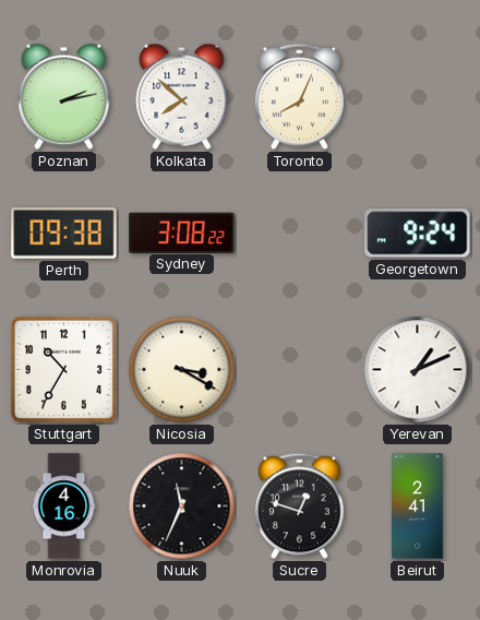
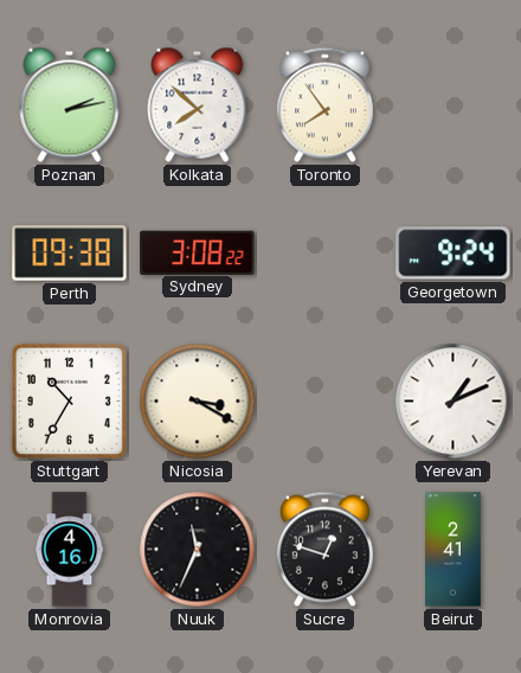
Toronto: 8:04 -> 7:54
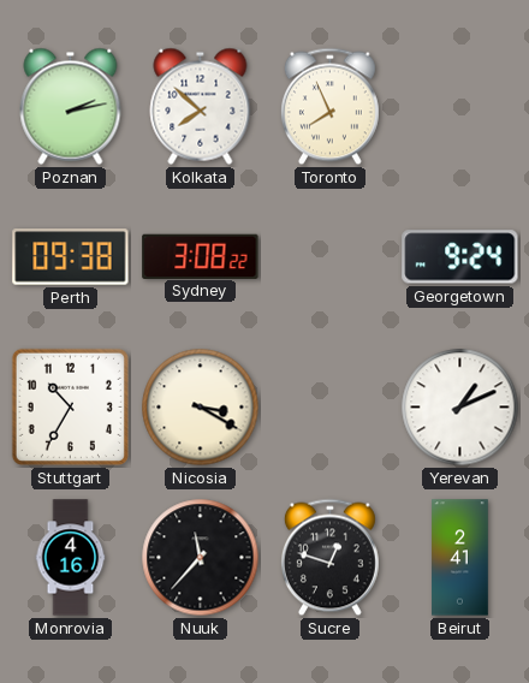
Toronto: 7:54 -> 7:56
Nuuk: 11:34 -> 11:37
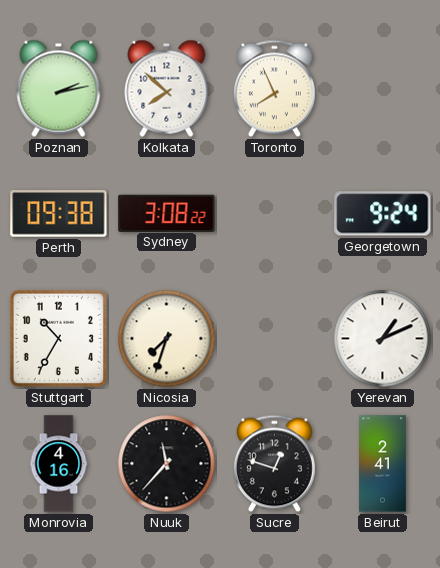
Nicosia: 3:20 -> 7:33
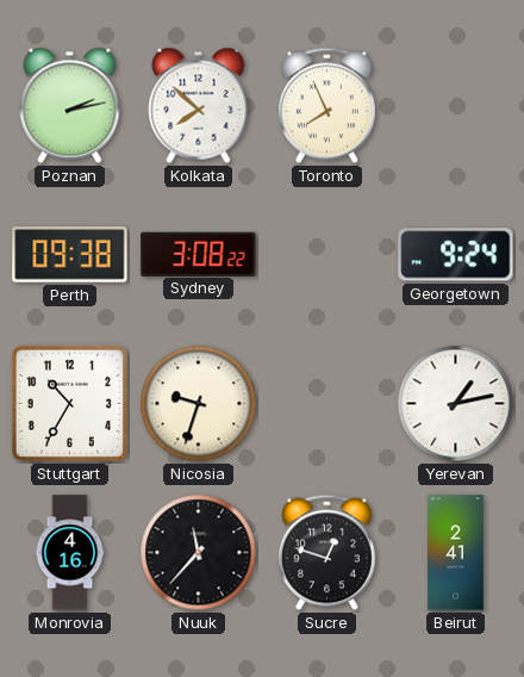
Nicosia: 7:33 -> 9:33
Yerevan: 1:11 -> 1:13
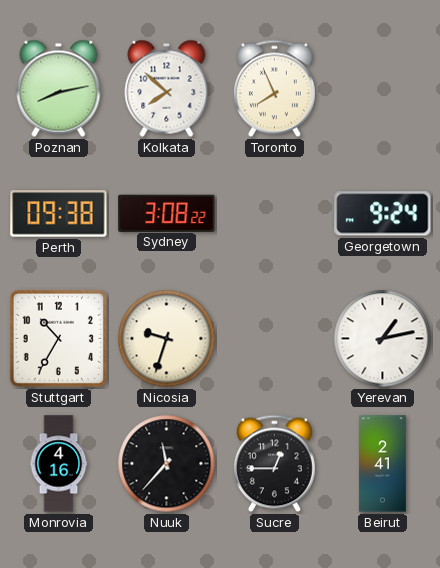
Poznan: 2:13 -> 8:13
Sucre: 12:48 -> 12:45
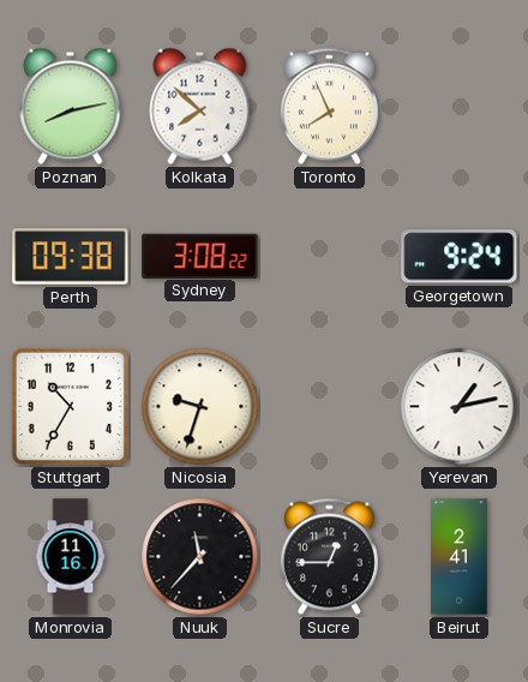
Monrovia: 4:16 -> 11:16
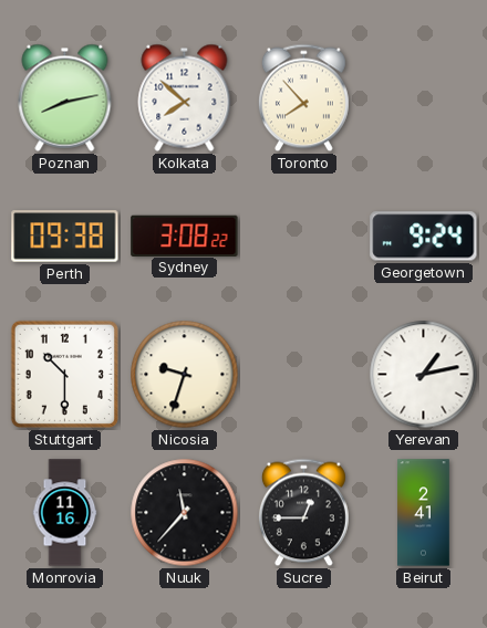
Toronto: 7:56 -> 7:53
Stuttgart: 10:35 -> 10:30
